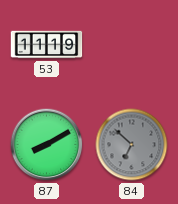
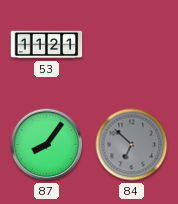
53: 11:19 -> 11:21
87: 8:10 -> 8:06
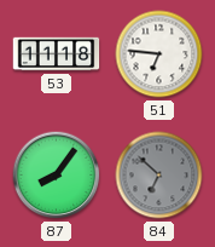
53: 11:21 -> 11:18
51: none -> 6:46
